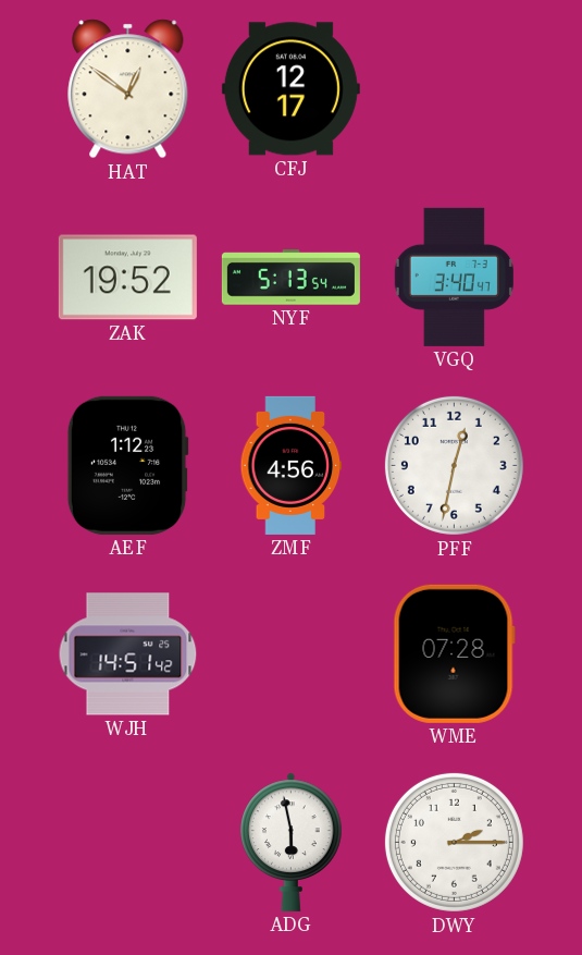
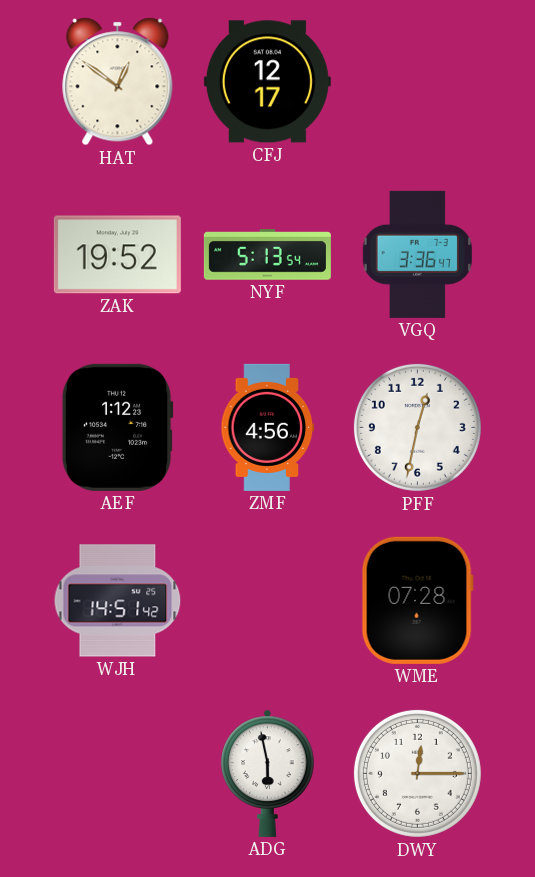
VGQ: 3:40 -> 3:36
DWY: 2:15 -> 12:15
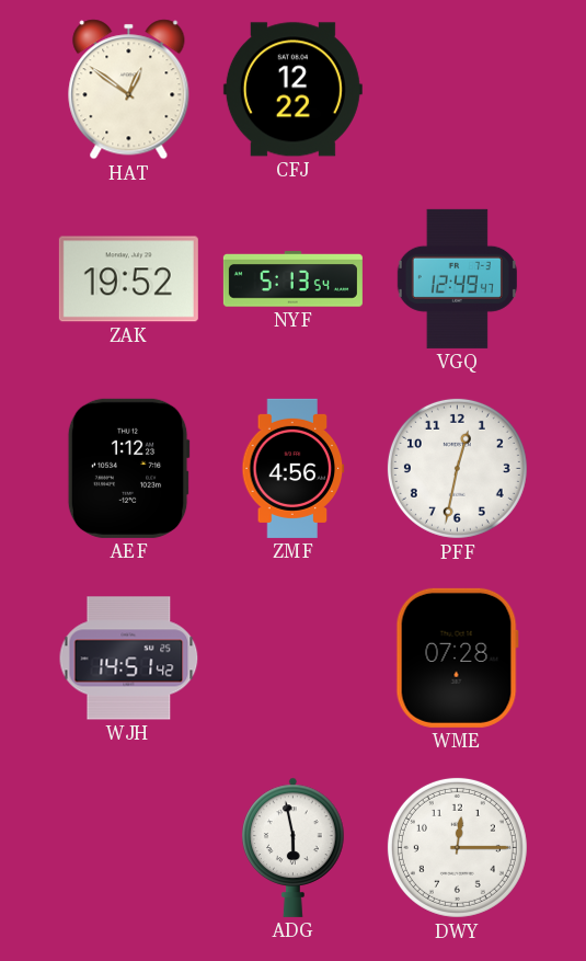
CFJ: 12:17 -> 12:22
VGQ: 3:36 -> 12:49
